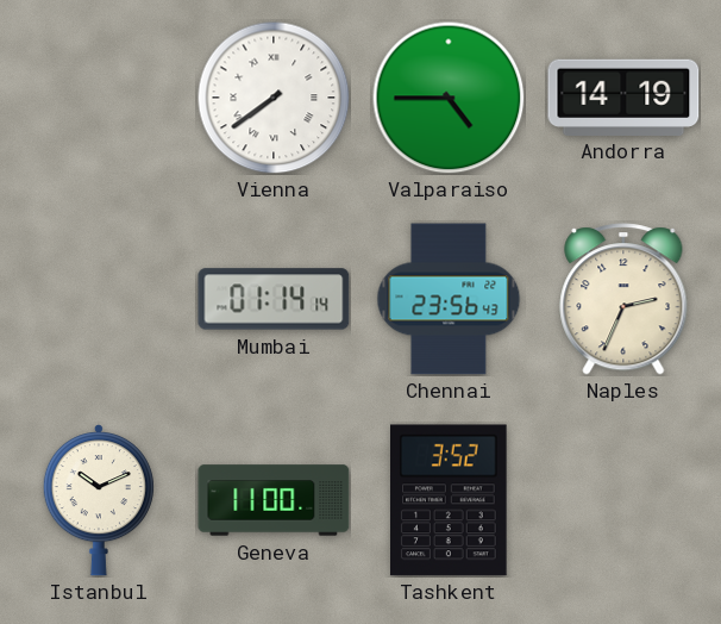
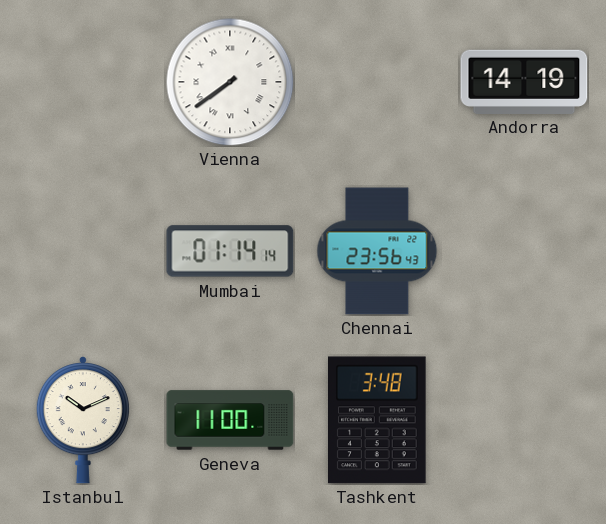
Valparaiso: 4:45 -> none
Naples: 2:34 -> none
Tashkent: 3:52 -> 3:48
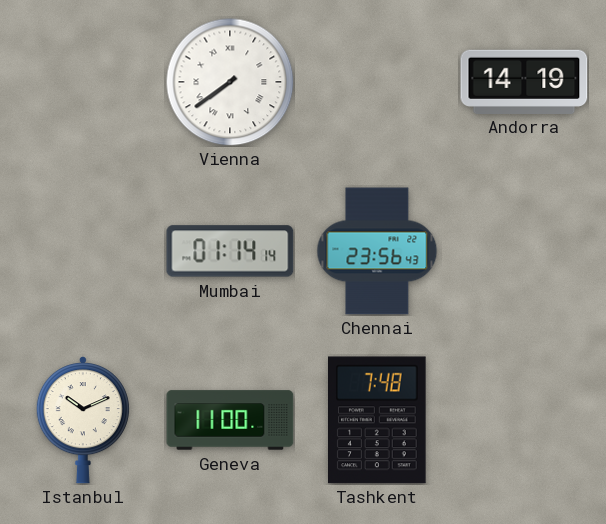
Tashkent: 3:48 -> 7:48
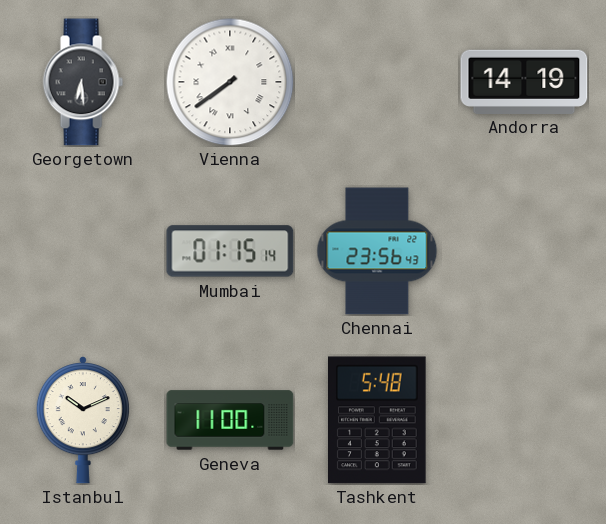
Georgetown: none -> 6:29
Mumbai: 01:14 -> 01:15
Tashkent: 7:48 -> 5:48
